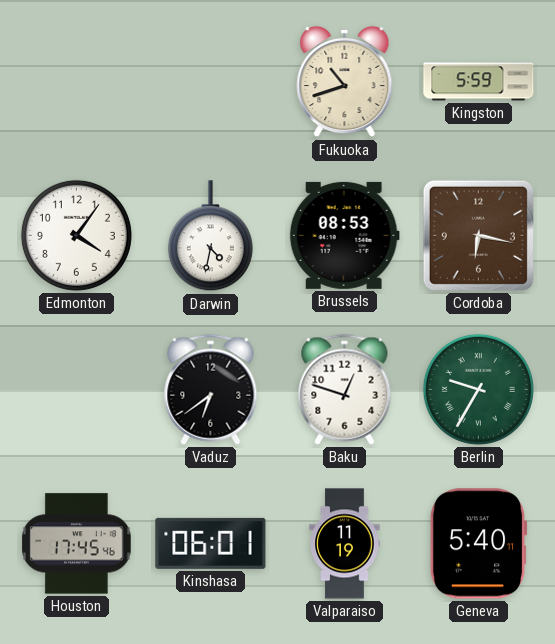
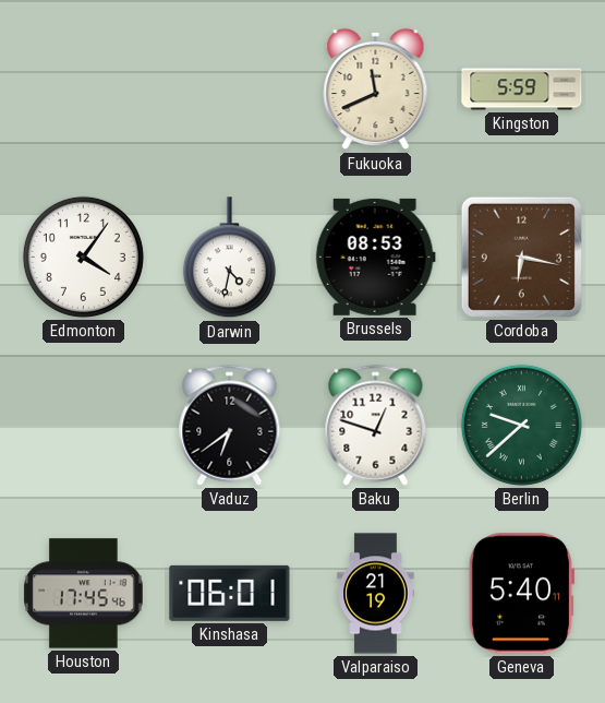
Fukuoka: 10:42 -> 11:41
Berlin: 9:35 -> 9:38
Valparaiso: 11:19 -> 21:19
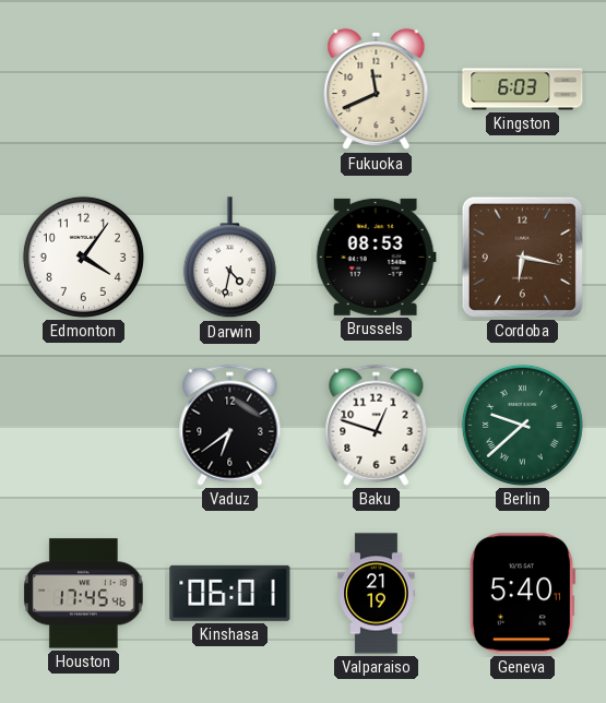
Kingston: 5:59 -> 6:03
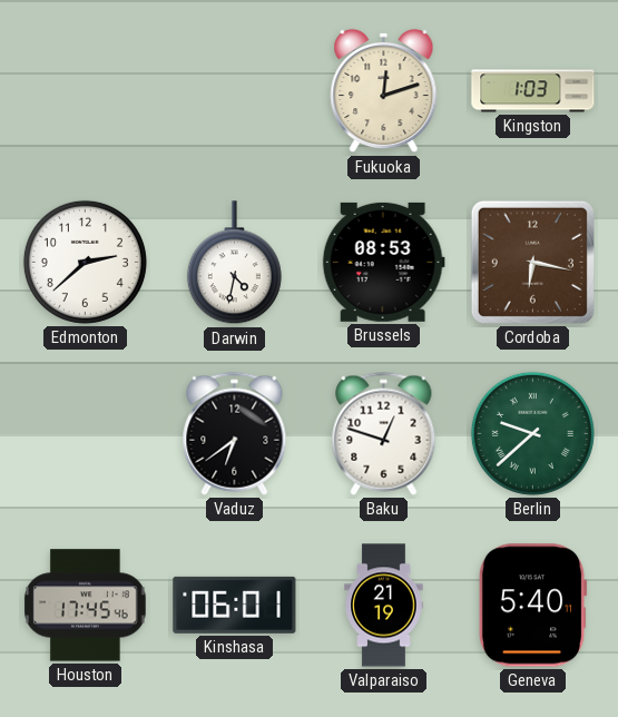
Fukuoka: 11:41 -> 12:12
Kingston: 6:03 -> 1:03
Edmonton: 4:06 -> 2:38
